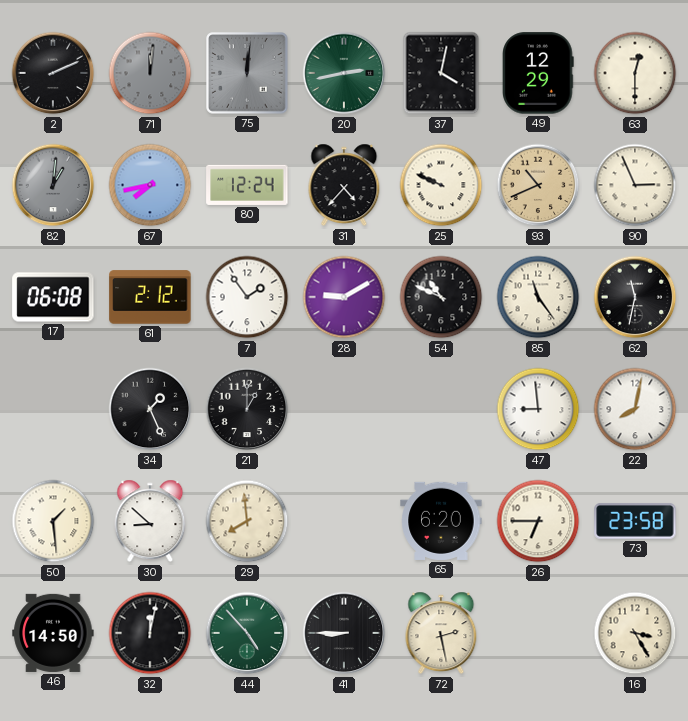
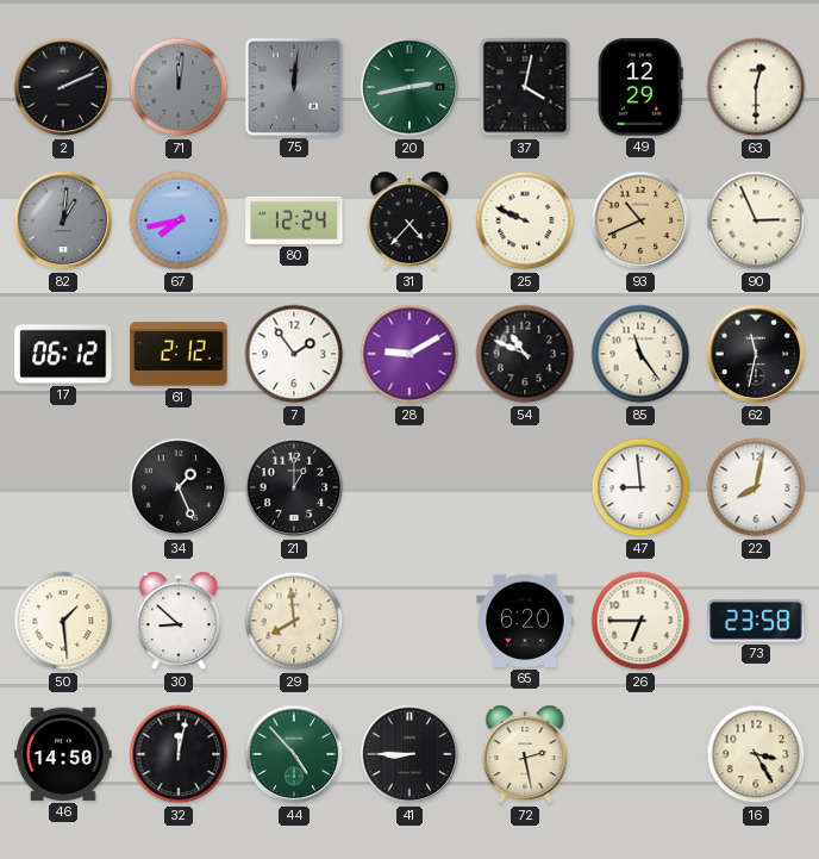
17: 06:08 -> 06:12
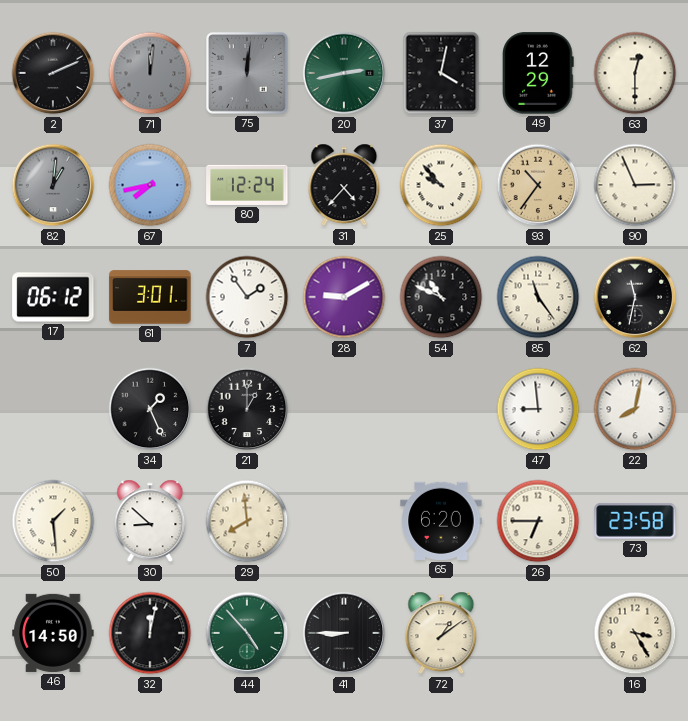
25: 9:49 -> 9:53
93: 10:41 -> 10:36
61: 2:12 -> 3:01
72: 2:28 -> 1:09
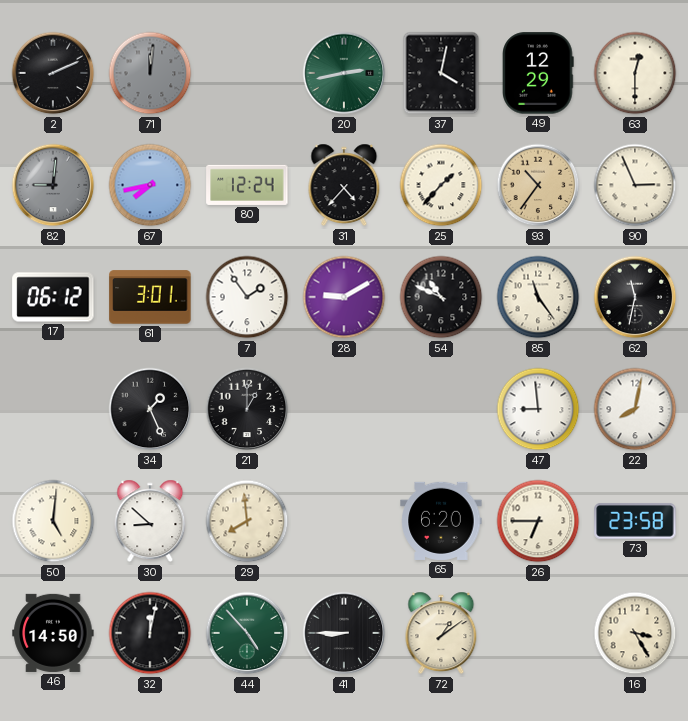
75: 12:01 -> none
82: 1:01 -> 9:01
25: 9:53 -> 1:37
50: 1:29 -> 5:01
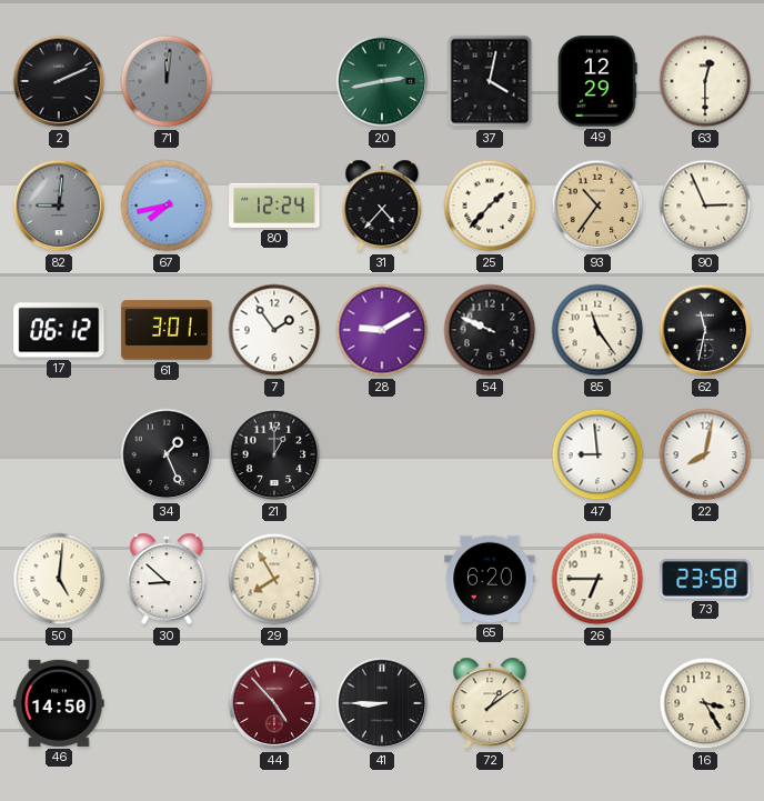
54: 10:49 -> 9:49
29: 7:59 -> 7:55
32: 12:02 -> none
44 dial: green -> burgundy
